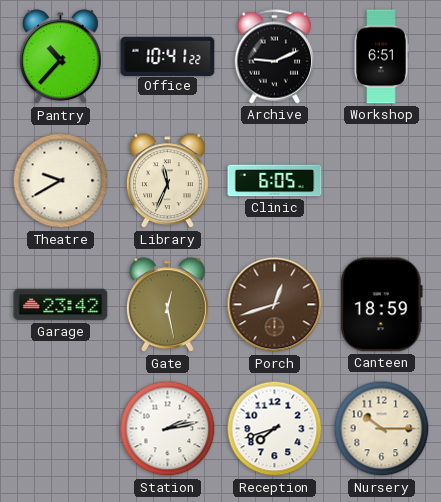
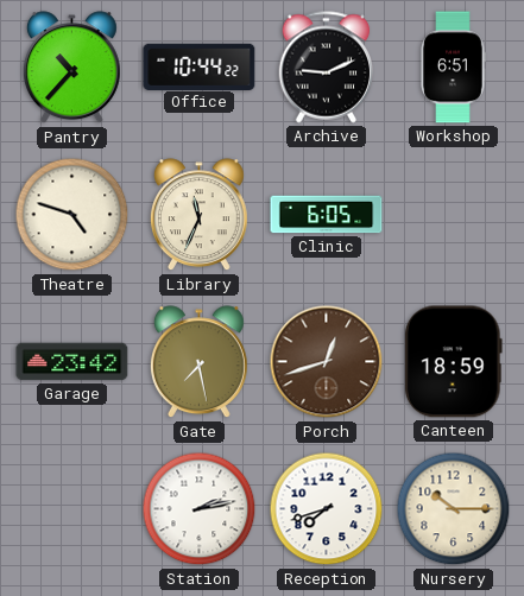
Office: 10:41 -> 10:44
Theatre: 9:40 -> 4:48
Gate: 12:28 -> 7:28
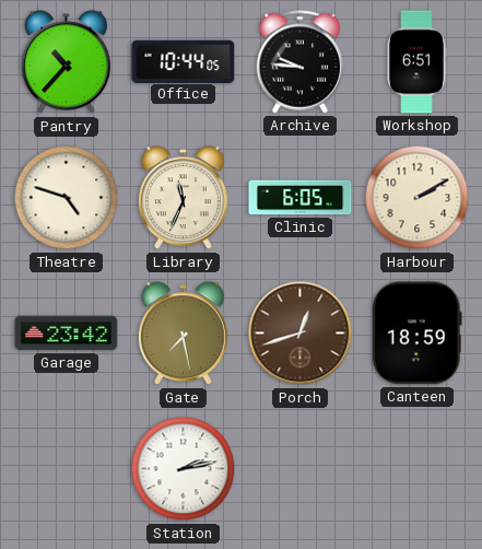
Office: 10:44:22 -> 10:44:05
Archive: 9:11 -> 9:46
Harbour: none -> 2:10
Reception: 7:42 -> none
Nursery: 10:15 -> none
